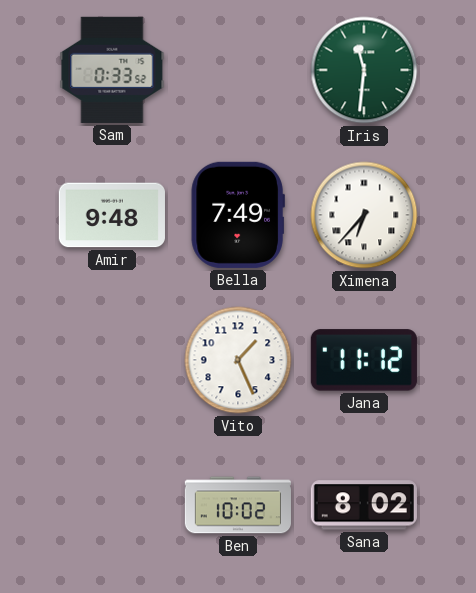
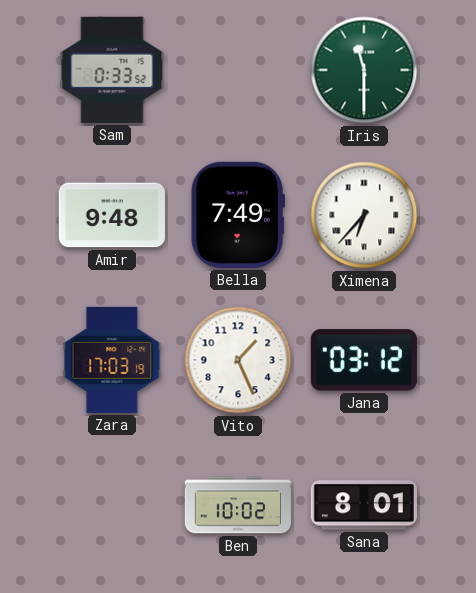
Iris: 11:31 -> 11:30
Zara: none -> 17:03
Jana: 11:12 -> 03:12
Sana: 8:02 -> 8:01
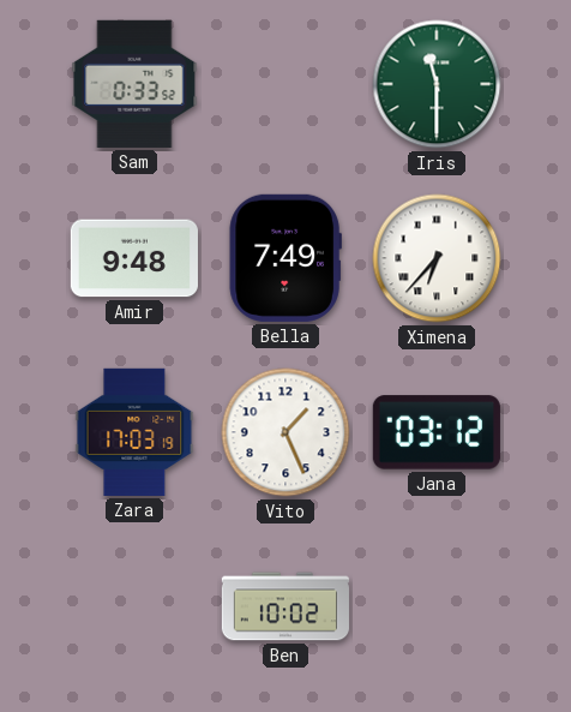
Sana: 8:01 -> none
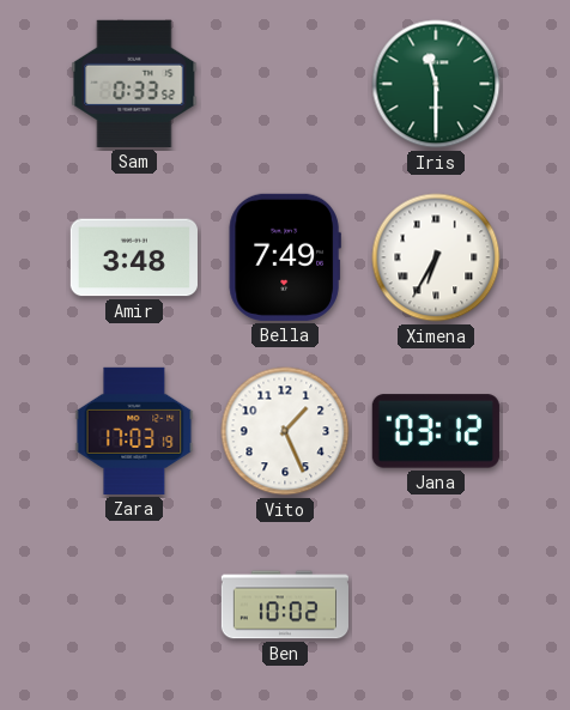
Amir: 9:48 -> 3:48
Ximena: 6:37 -> 6:35
